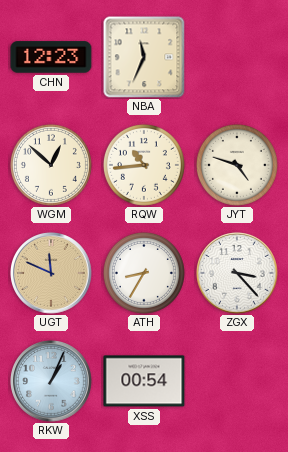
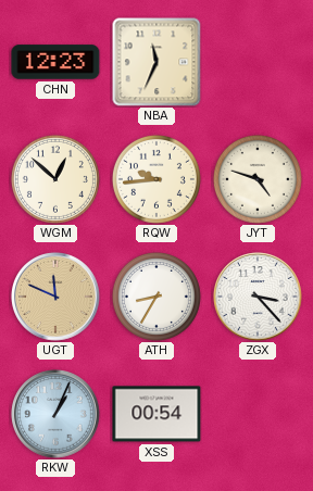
RQW: 10:44 -> 9:44
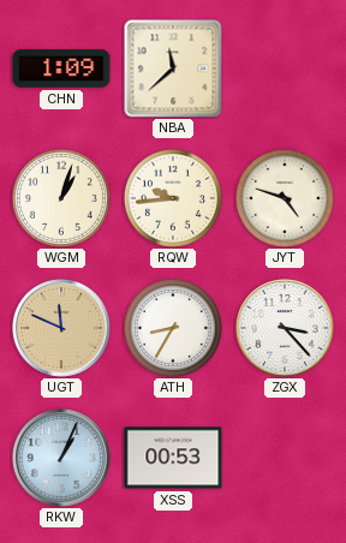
CHN: 12:23 -> 1:09
NBA: 11:34 -> 11:38
WGM: 12:52 -> 1:03
XSS: 00:54 -> 00:53
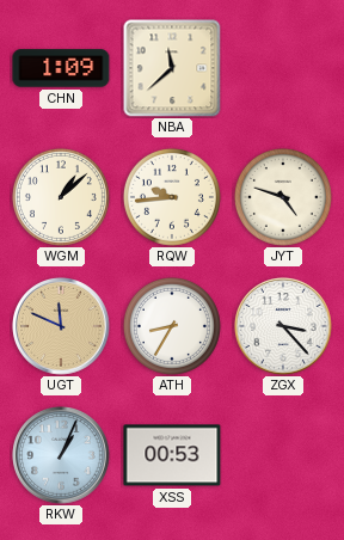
WGM: 1:03 -> 1:08
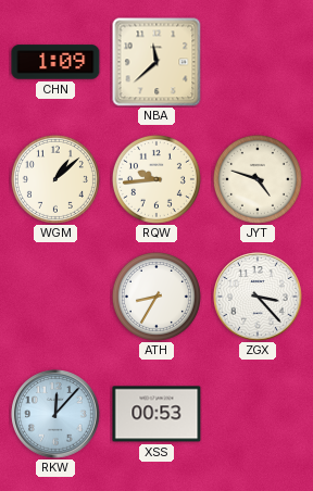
UGT: 11:49 -> none
RKW: 1:04 -> 12:07
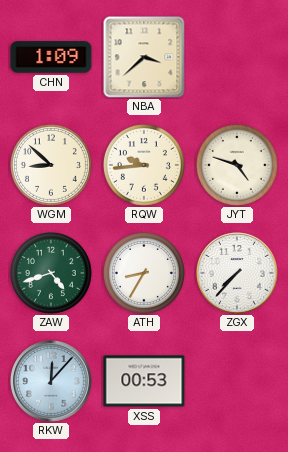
NBA: 11:38 -> 3:38
WGM: 1:08 -> 8:52
ZAW: none -> 4:42
ZGX: 3:23 -> 7:37
